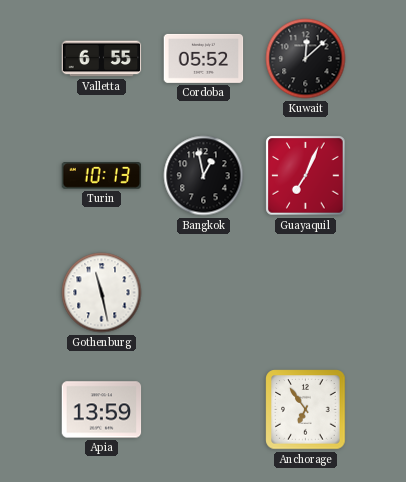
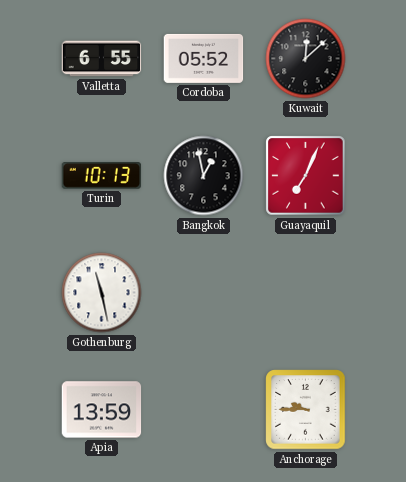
Anchorage: 6:54 -> 9:45
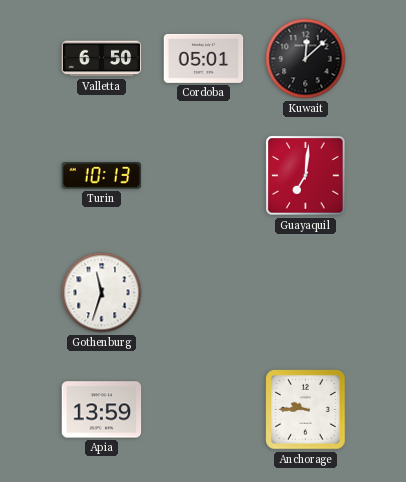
Valletta: 6:55 -> 6:50
Cordoba: 05:52 -> 05:01
Bangkok: 12:58 -> none
Guayaquil: 7:04 -> 7:01
Gothenburg: 11:28 -> 11:33
